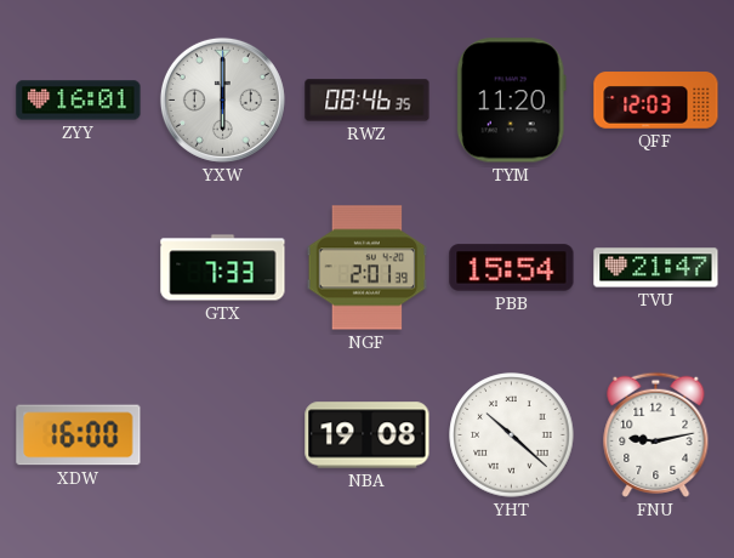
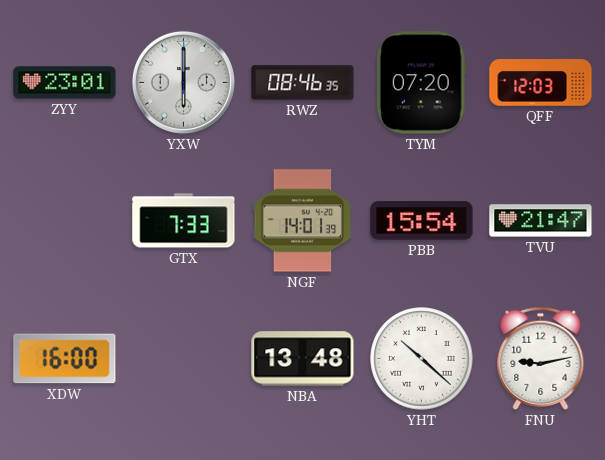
ZYY: 16:01 -> 23:01
TYM: 11:20 -> 07:20
NGF: 2:01 -> 14:01
NBA: 19:08 -> 13:48
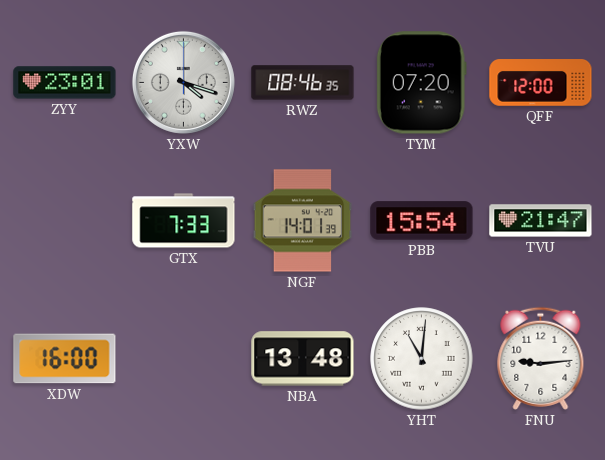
YXW: 6:00 -> 4:18
QFF: 12:03 -> 12:00
YHT: 10:22 -> 11:01
FNU: 9:13 -> 9:14
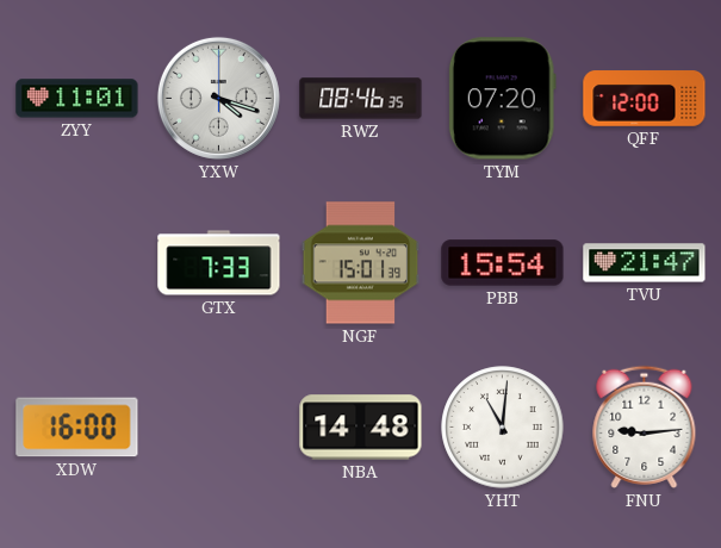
ZYY: 23:01 -> 11:01
NGF: 14:01 -> 15:01
NBA: 13:48 -> 14:48
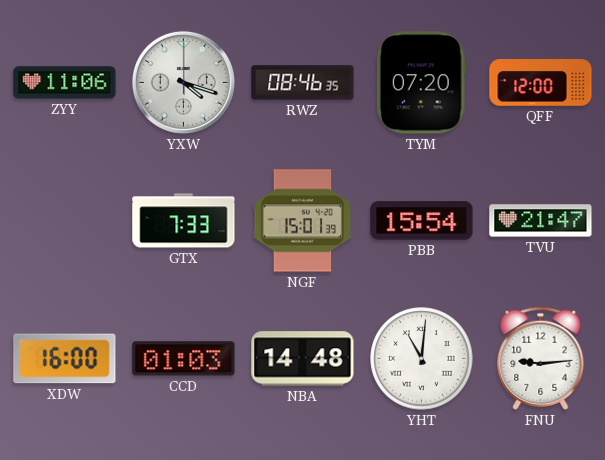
ZYY: 11:01 -> 11:06
CCD: none -> 01:03
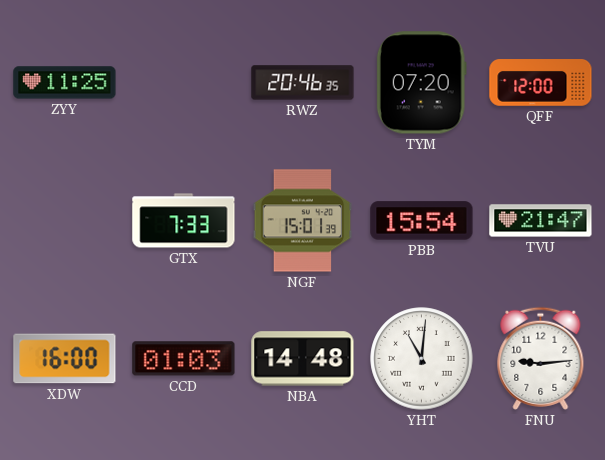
ZYY: 11:06 -> 11:25
YXW: 4:18 -> none
RWZ: 08:46 -> 20:46
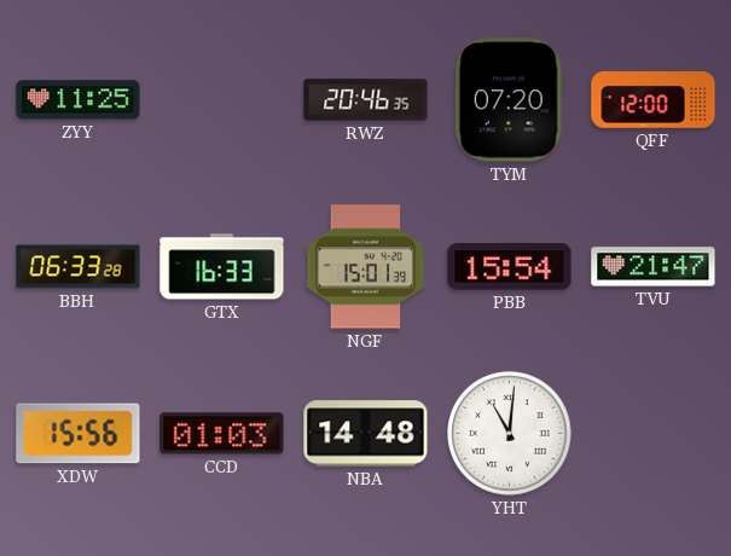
BBH: none -> 06:33
GTX: 7:33 -> 16:33
XDW: 16:00 -> 15:56
FNU: 9:14 -> none
